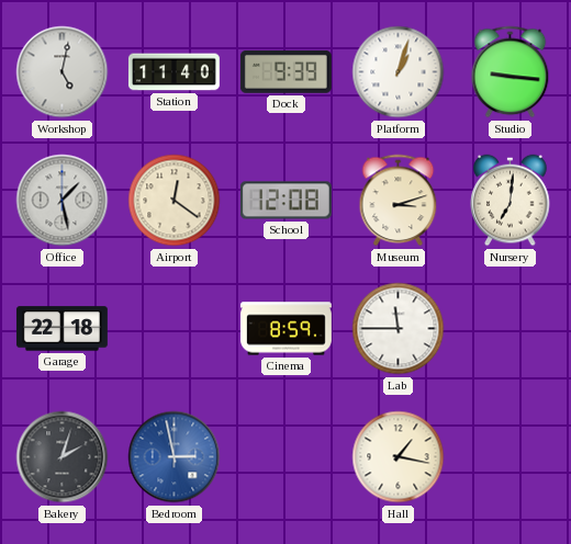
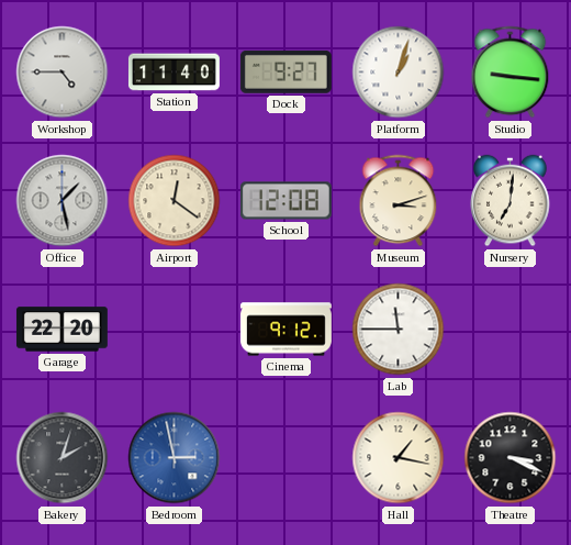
Workshop: 5:02 -> 4:45
Dock: 9:39 -> 9:27
Garage: 22:18 -> 22:20
Cinema: 8:59 -> 9:12
Theatre: none -> 3:19
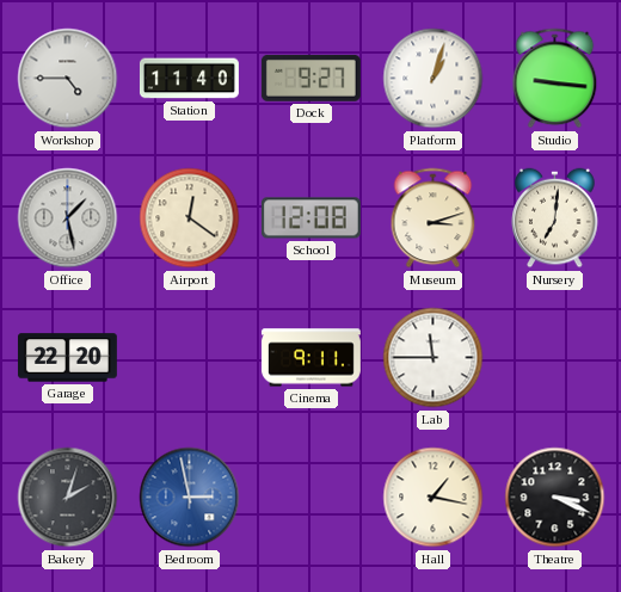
Cinema: 9:12 -> 9:11
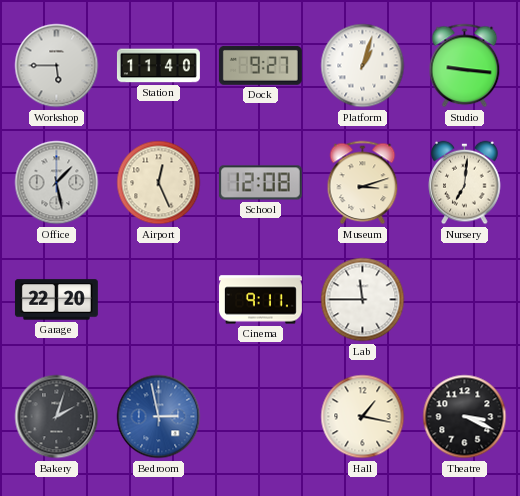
Workshop: 4:45 -> 5:45
Airport: 12:21 -> 12:26
